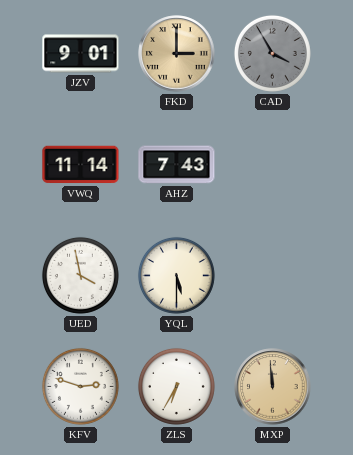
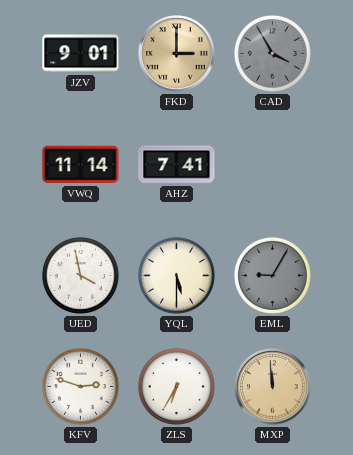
AHZ: 7:43 -> 7:41
EML: none -> 9:05
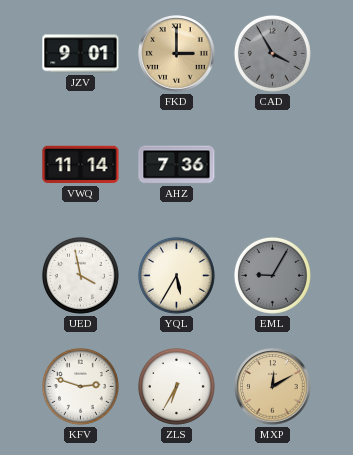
AHZ: 7:41 -> 7:36
YQL: 5:30 -> 5:35
MXP: 11:59 -> 12:10
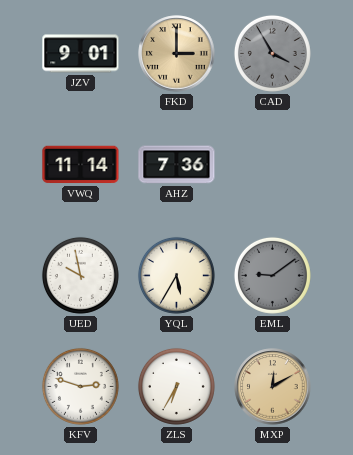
UED: 3:58 -> 9:58
EML: 9:05 -> 9:09
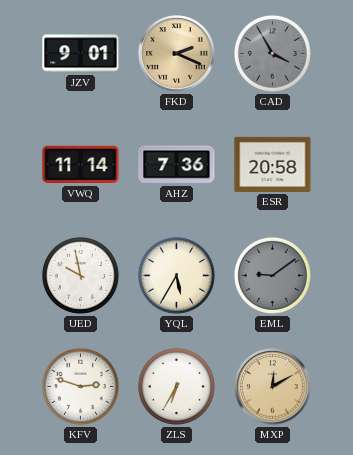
FKD: 3:00 -> 2:19
ESR: none -> 20:58
